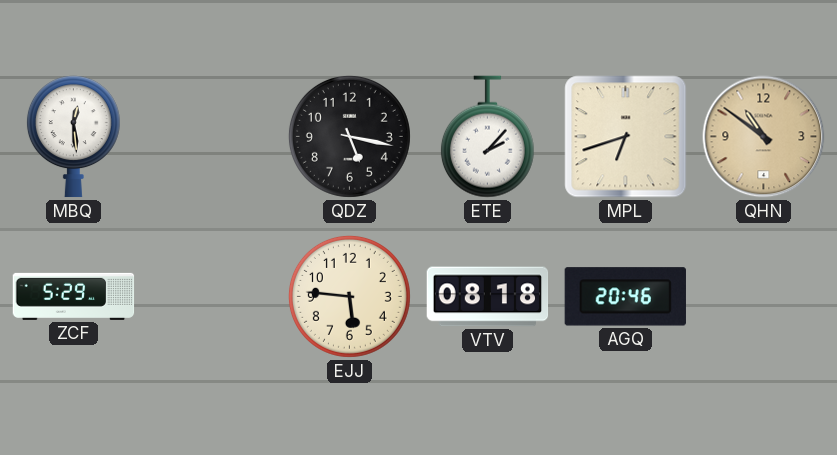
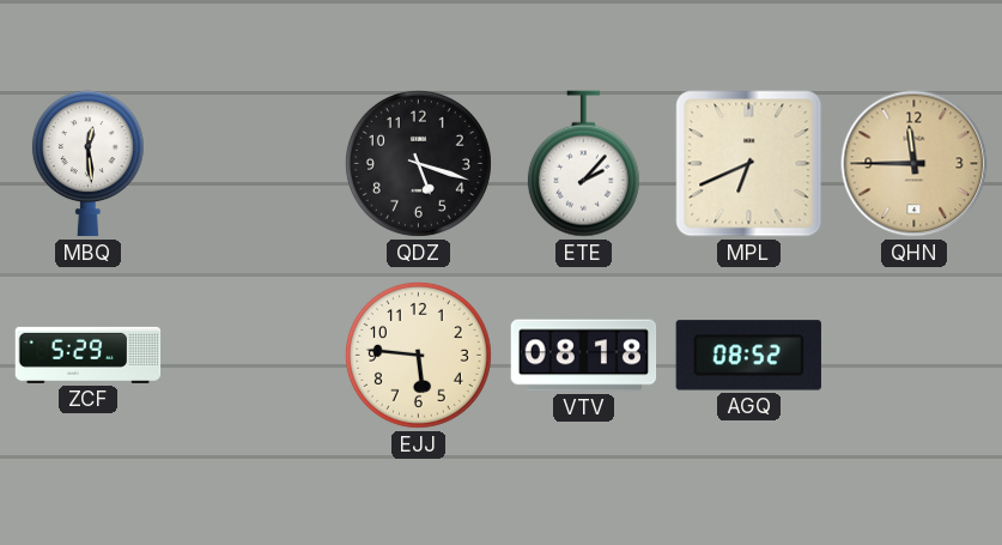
QDZ: 5:17 -> 5:18
MPL: 6:42 -> 6:41
QHN: 10:51 -> 11:45
AGQ: 20:46 -> 08:52
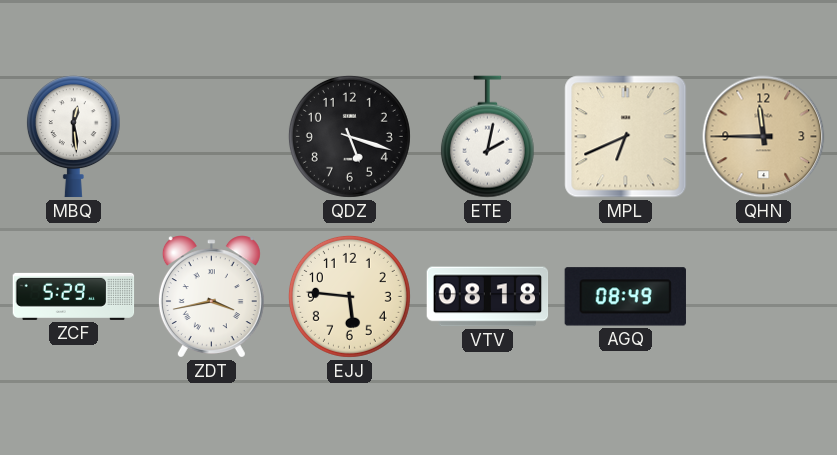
ETE: 2:07 -> 2:02
ZDT: none -> 3:43
AGQ: 08:52 -> 08:49
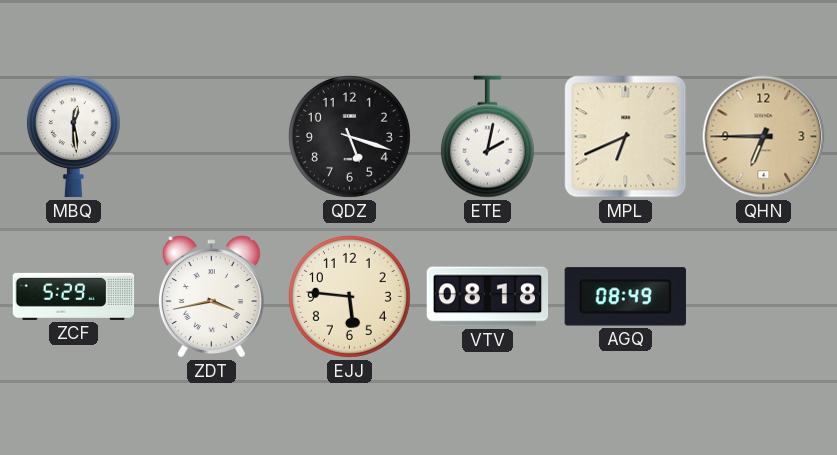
QHN: 11:45 -> 6:45
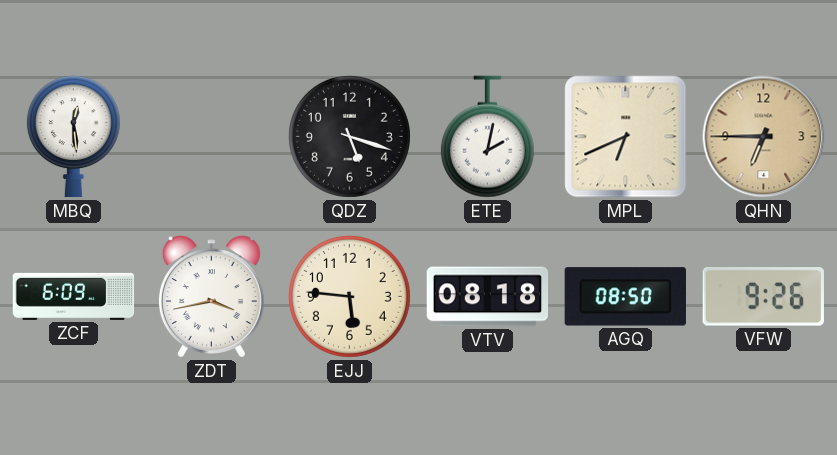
ZCF: 5:29 -> 6:09
AGQ: 08:49 -> 08:50
VFW: none -> 9:26
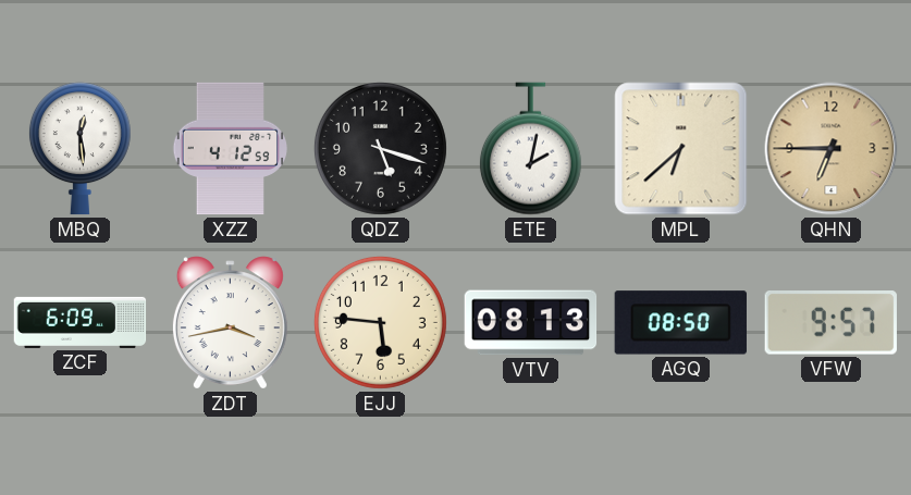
XZZ: none -> 4:12
MPL: 6:41 -> 6:38
VTV: 08:18 -> 08:13
VFW: 9:26 -> 9:57
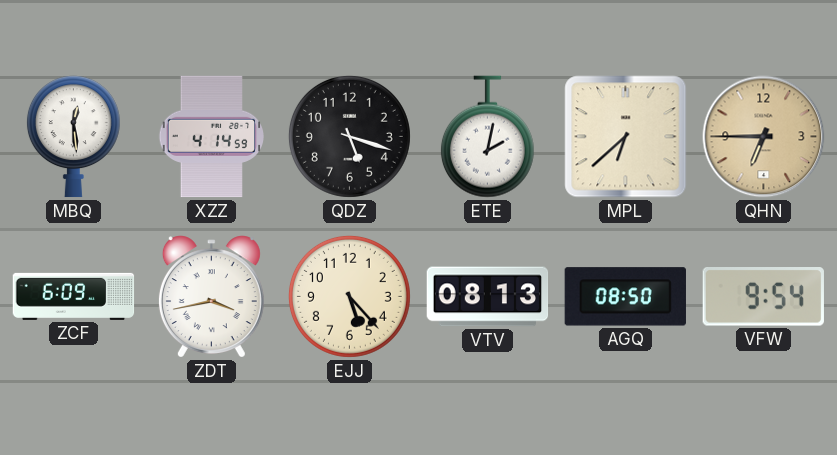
XZZ: 4:12 -> 4:14
EJJ: 5:46 -> 5:23
VFW: 9:57 -> 9:54
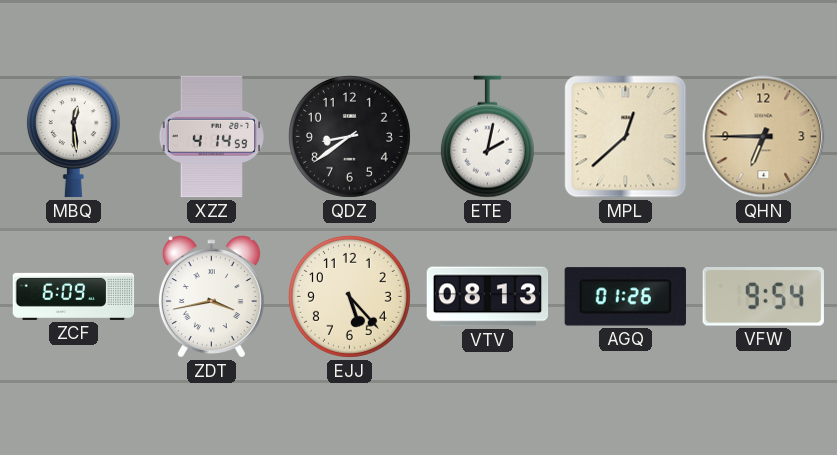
QDZ: 5:18 -> 8:39
MPL: 6:38 -> 12:38
AGQ: 08:50 -> 01:26
